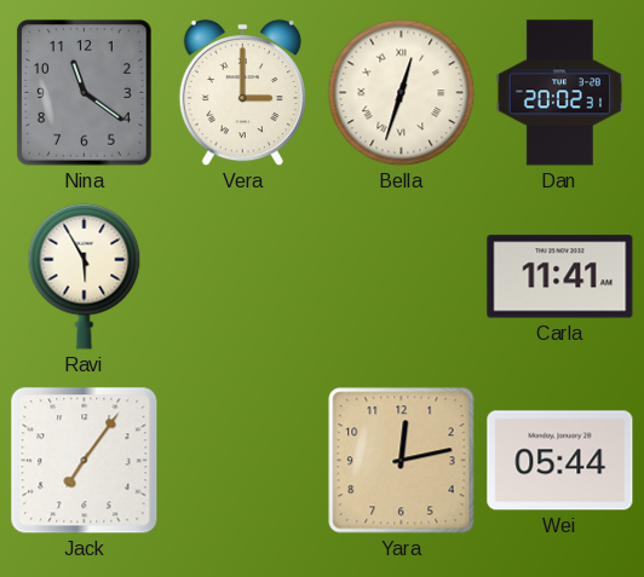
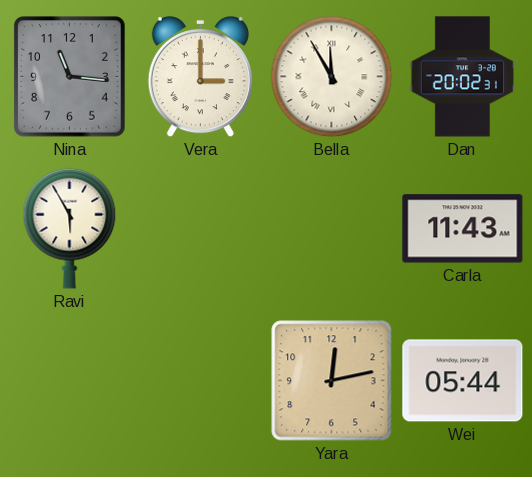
Nina: 11:21 -> 11:16
Bella: 12:33 -> 11:55
Carla: 11:41 -> 11:43
Jack: 7:06 -> none
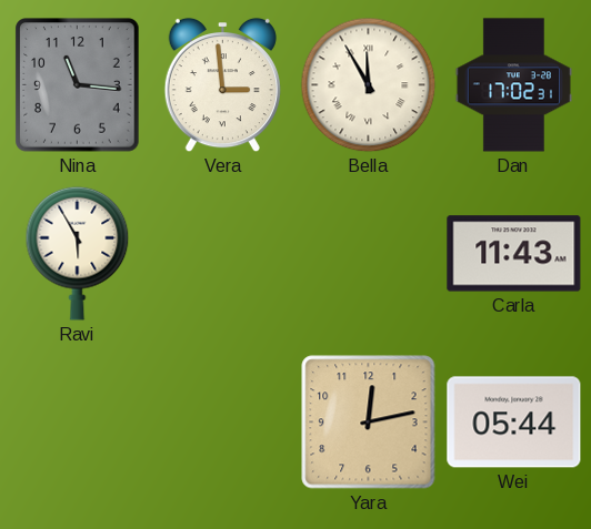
Vera: 3:00 -> 2:59
Dan: 20:02 -> 17:02
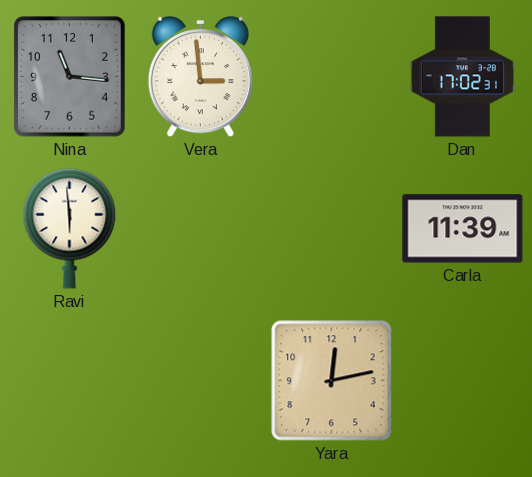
Bella: 11:55 -> none
Ravi: 5:55 -> 5:59
Carla: 11:43 -> 11:39
Wei: 05:44 -> none
